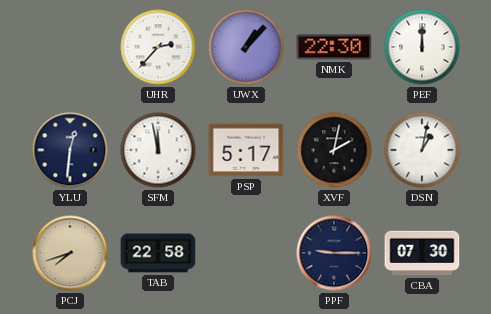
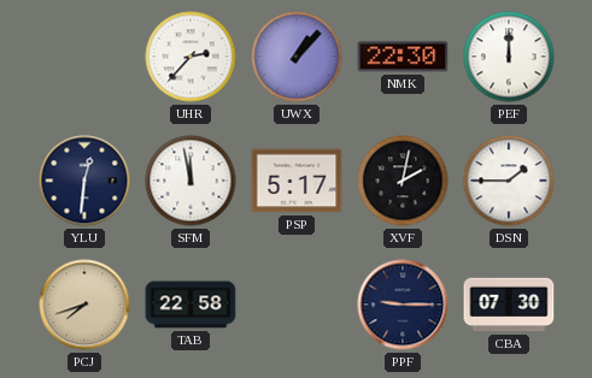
DSN: 1:02 -> 1:45
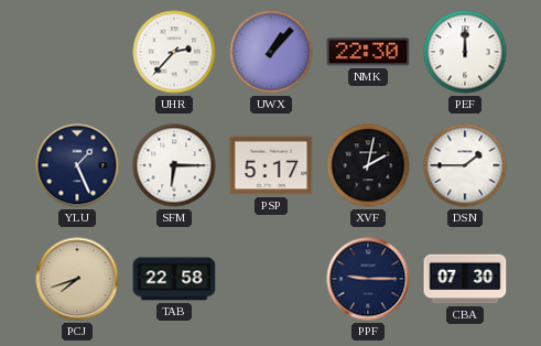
YLU: 12:31 -> 1:26
SFM: 11:58 -> 6:15
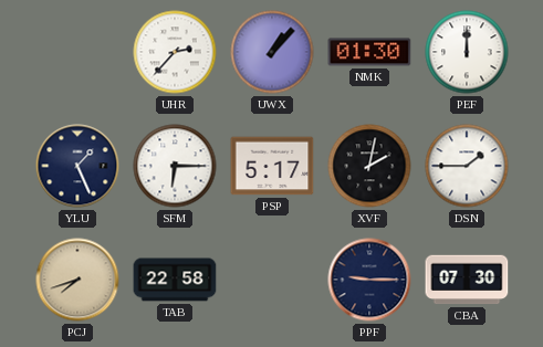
NMK: 22:30 -> 01:30
